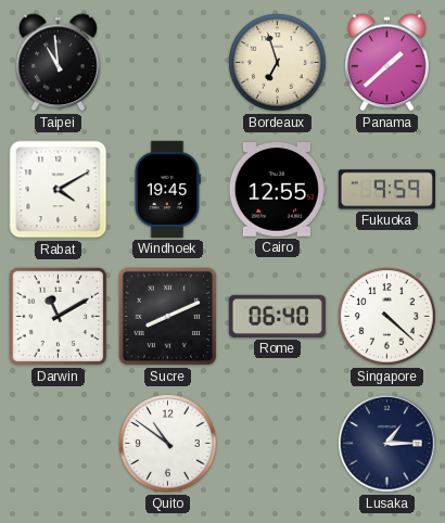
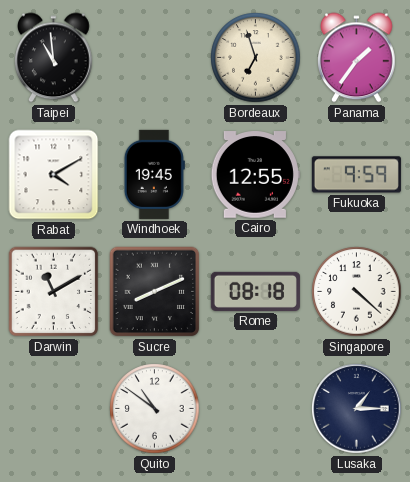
Panama: 1:38 -> 1:36
Rome: 06:40 -> 08:18
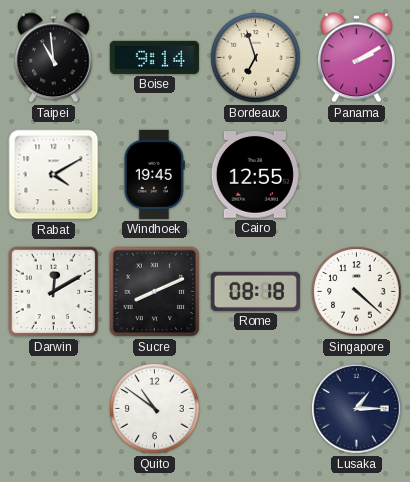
Boise: none -> 9:14
Panama: 1:36 -> 2:10
Fukuoka: 9:59 -> none
Darwin: 11:10 -> 12:10
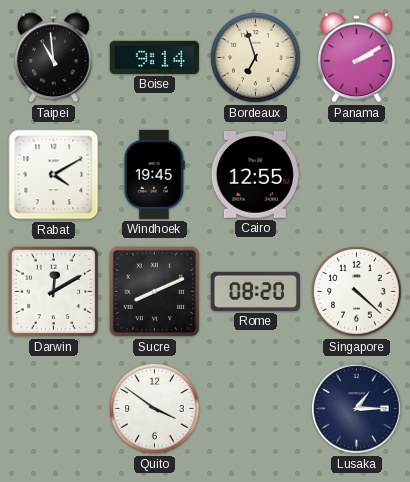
Rome: 08:18 -> 08:20
Quito: 10:51 -> 3:51
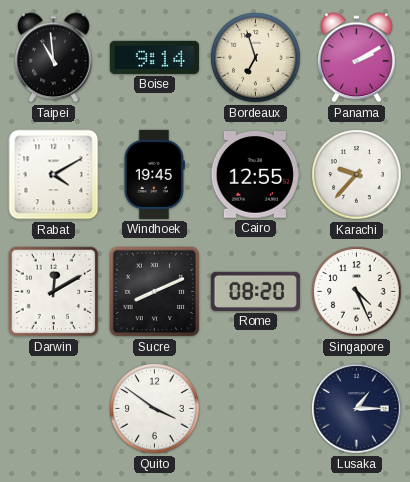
Karachi: none -> 9:37
Singapore: 4:22 -> 4:26
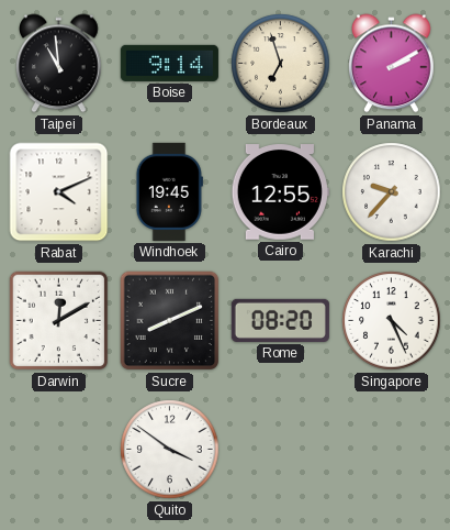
Rabat: 4:10 -> 4:11
Lusaka: 1:15 -> none
